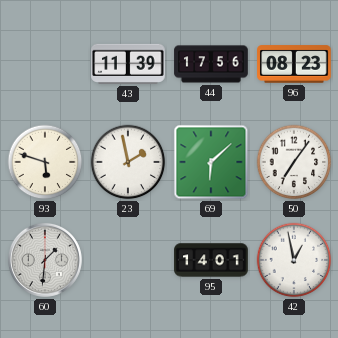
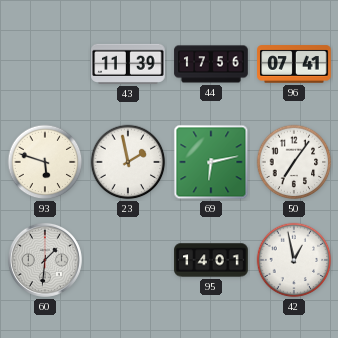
96: 08:23 -> 07:41
69: 6:08 -> 6:13
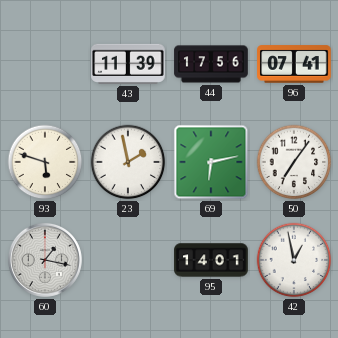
60: 1:31 -> 1:17
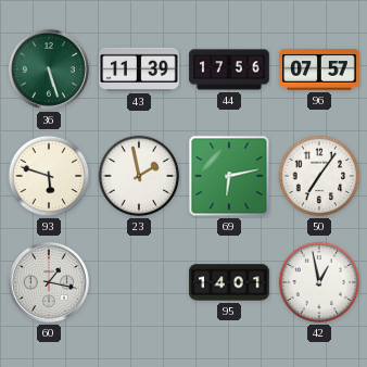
36: none -> 5:27
96: 07:41 -> 07:57
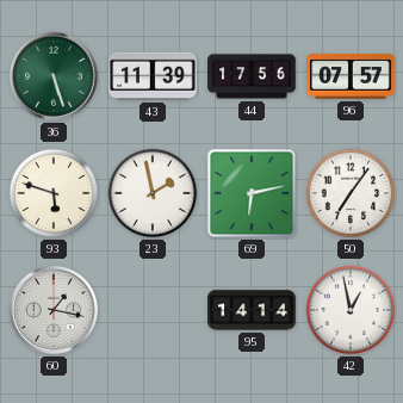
95: 14:01 -> 14:14
